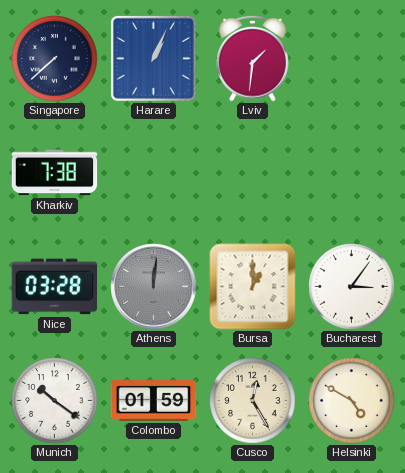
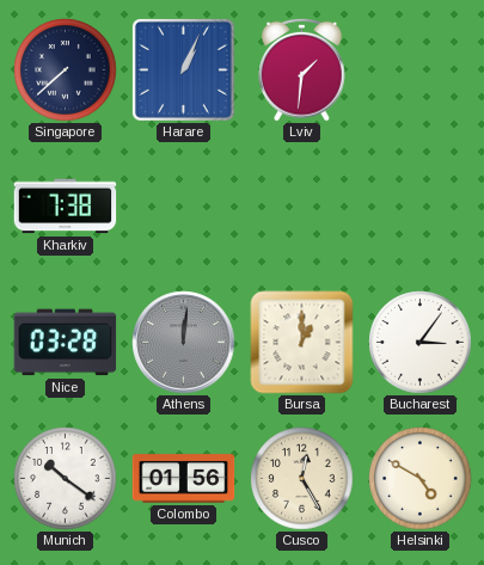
Colombo: 01:59 -> 01:56
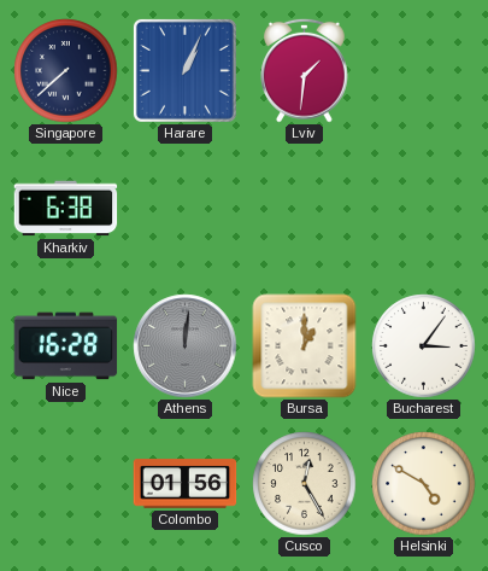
Kharkiv: 7:38 -> 6:38
Nice: 03:28 -> 16:28
Munich: 10:21 -> none
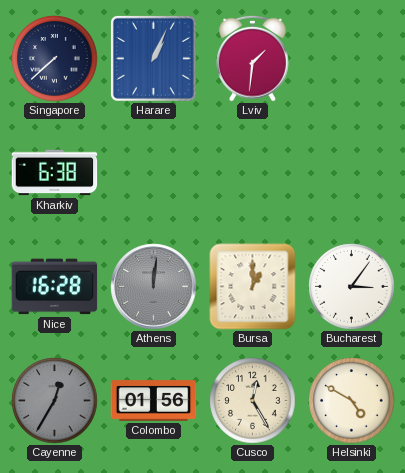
Cayenne: none -> 12:35
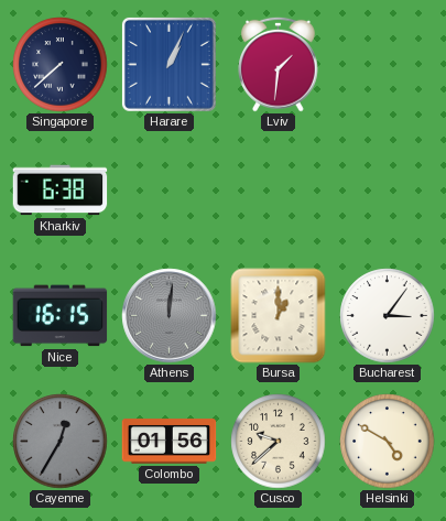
Nice: 16:28 -> 16:15
Cusco: 12:25 -> 9:38
